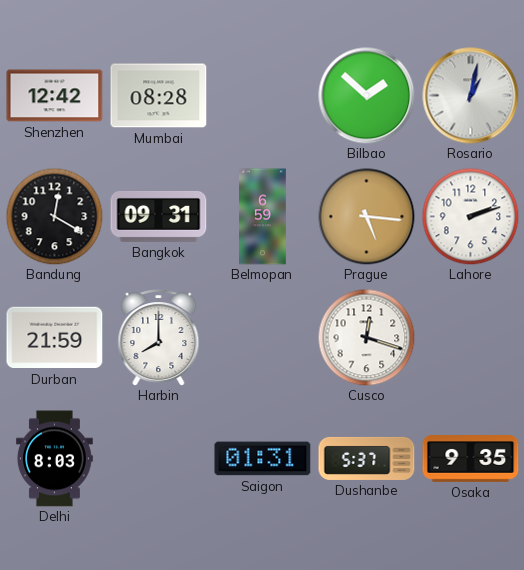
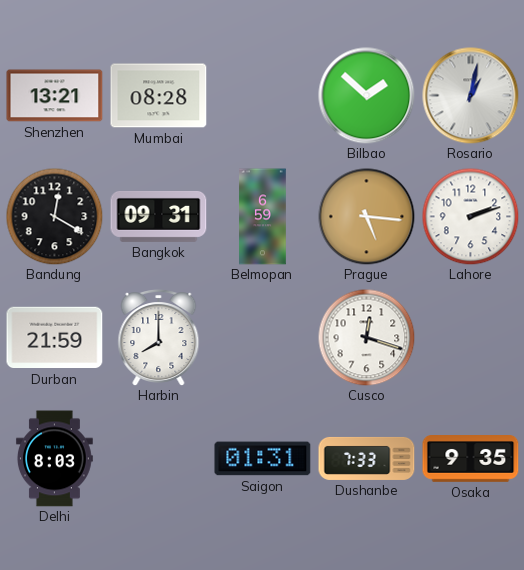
Shenzhen: 12:42 -> 13:21
Dushanbe: 5:37 -> 7:33
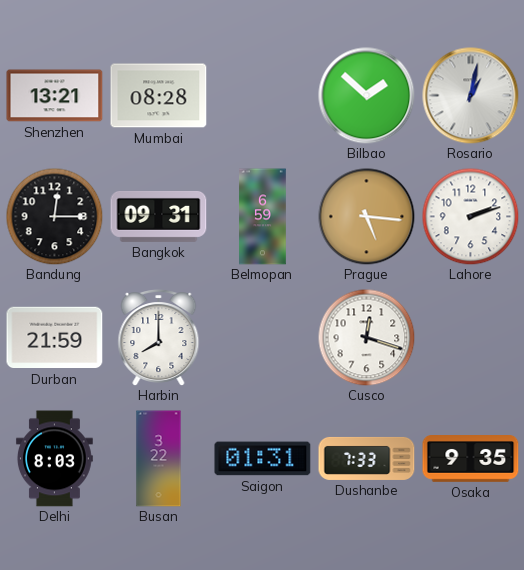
Bandung: 12:20 -> 12:15
Busan: none -> 3:22
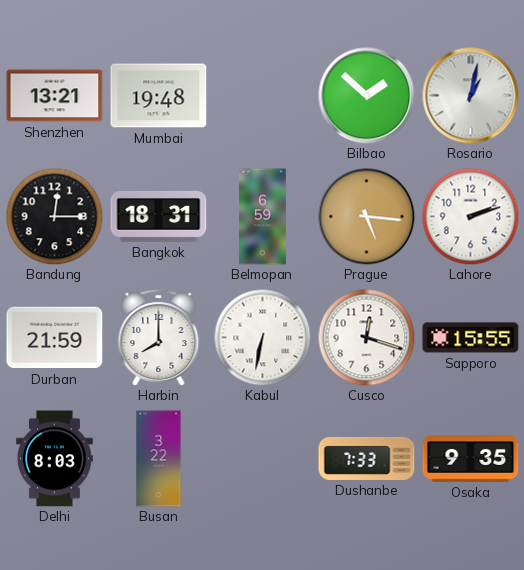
Mumbai: 08:28 -> 19:48
Bangkok: 09:31 -> 18:31
Kabul: none -> 6:32
Sapporo: none -> 15:55
Saigon: 01:31 -> none
